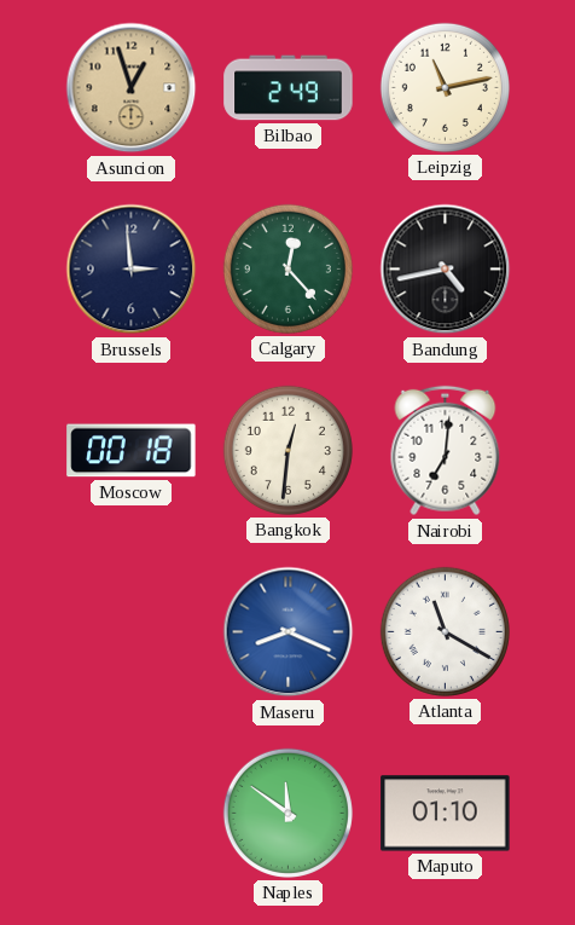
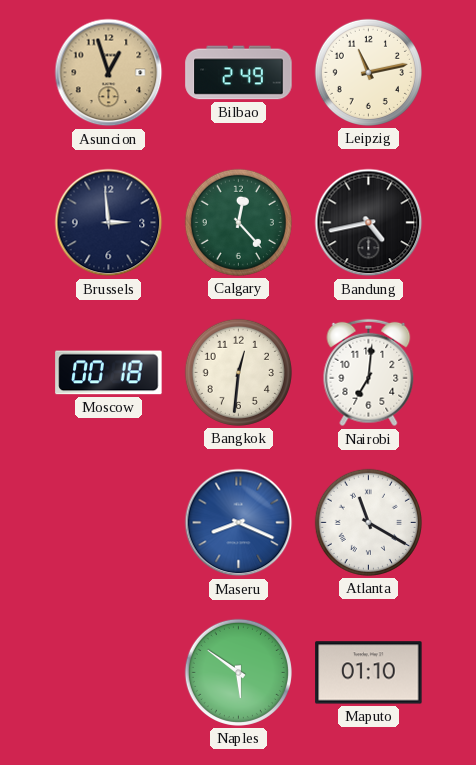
Naples: 11:51 -> 5:51
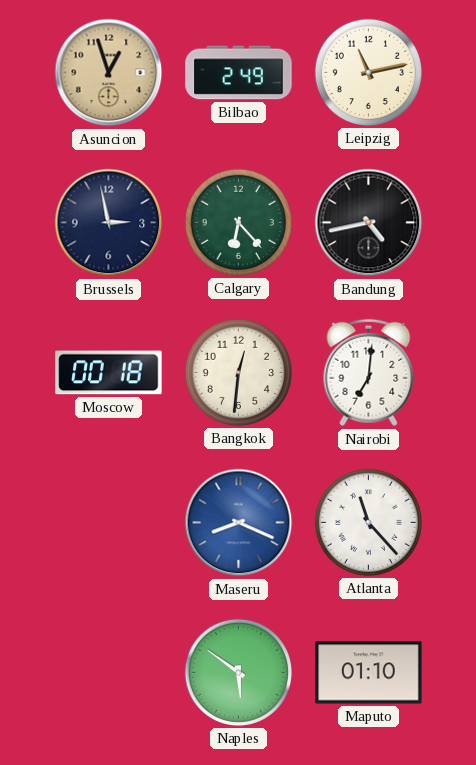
Brussels: 2:59 -> 2:58
Calgary: 12:23 -> 6:23
Atlanta: 11:20 -> 11:23
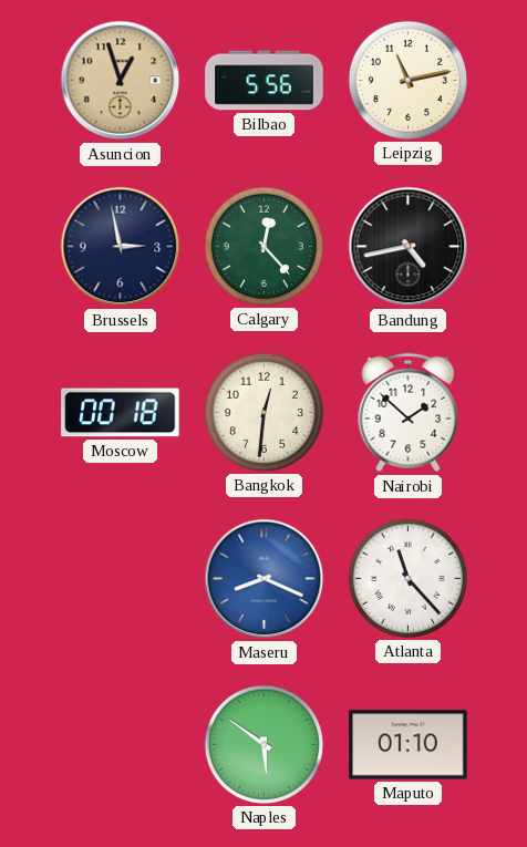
Bilbao: 2:49 -> 5:56
Calgary: 6:23 -> 12:23
Nairobi: 7:01 -> 1:52
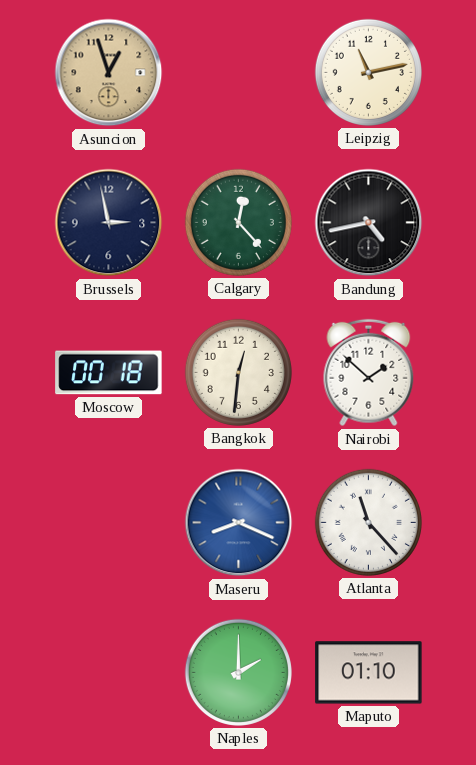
Bilbao: 5:56 -> none
Naples: 5:51 -> 2:00
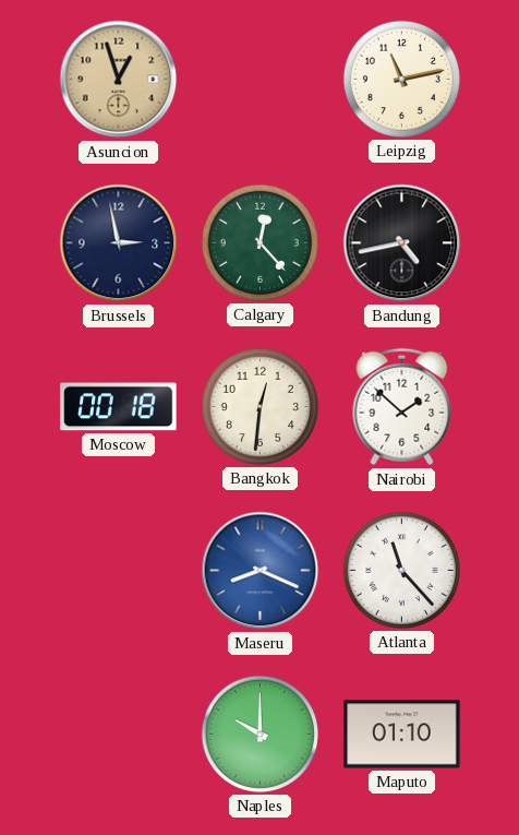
Naples: 2:00 -> 10:00
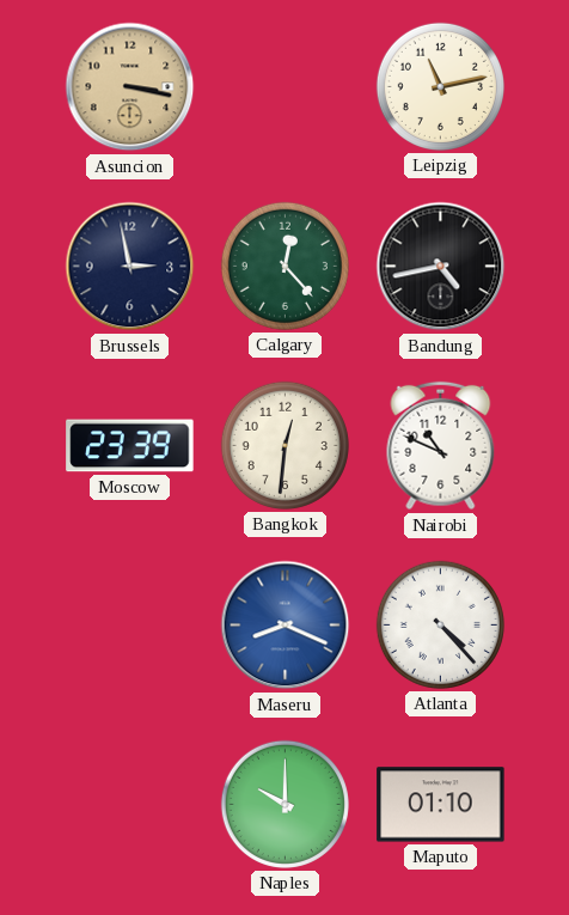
Asuncion: 12:57 -> 3:17
Moscow: 00:18 -> 23:39
Nairobi: 1:52 -> 10:49
Atlanta: 11:23 -> 4:23
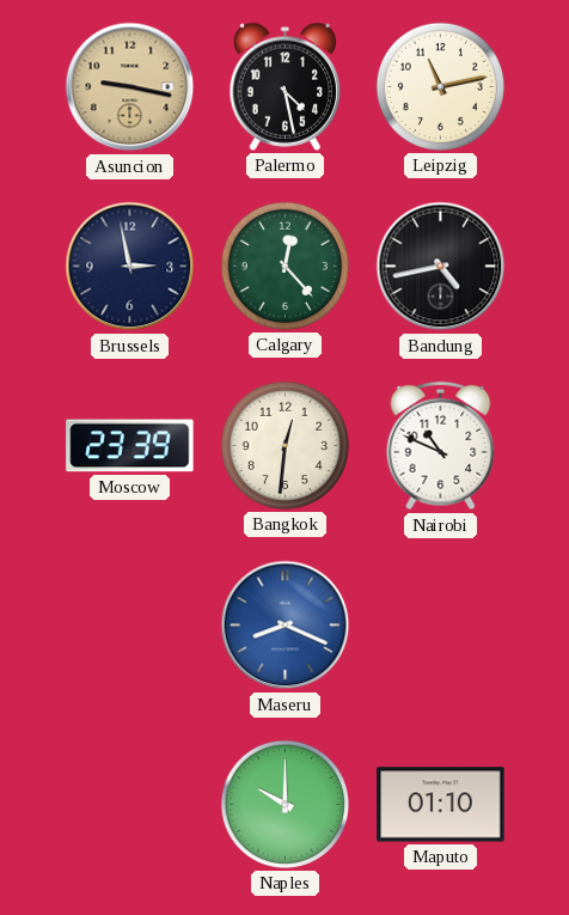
Asuncion: 3:17 -> 9:17
Palermo: none -> 4:28
Atlanta: 4:23 -> none
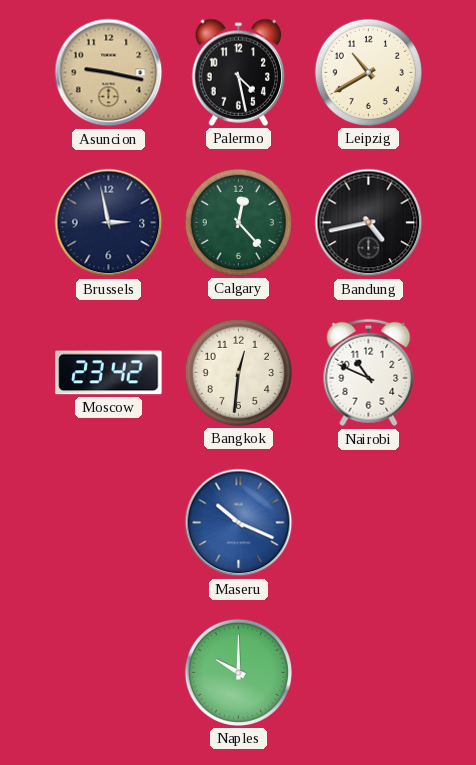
Leipzig: 11:13 -> 10:40
Moscow: 23:39 -> 23:42
Maseru: 8:19 -> 10:19
Maputo: 01:10 -> none
